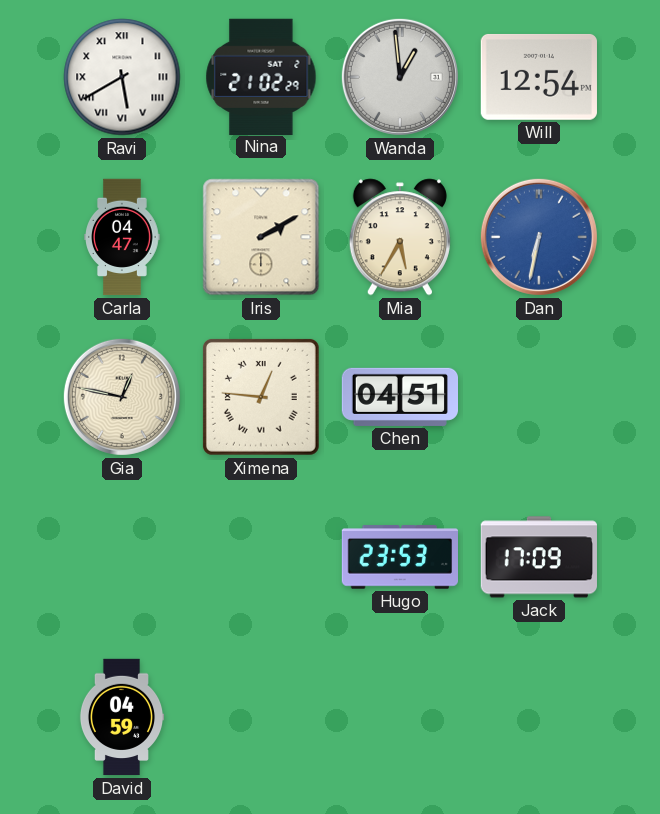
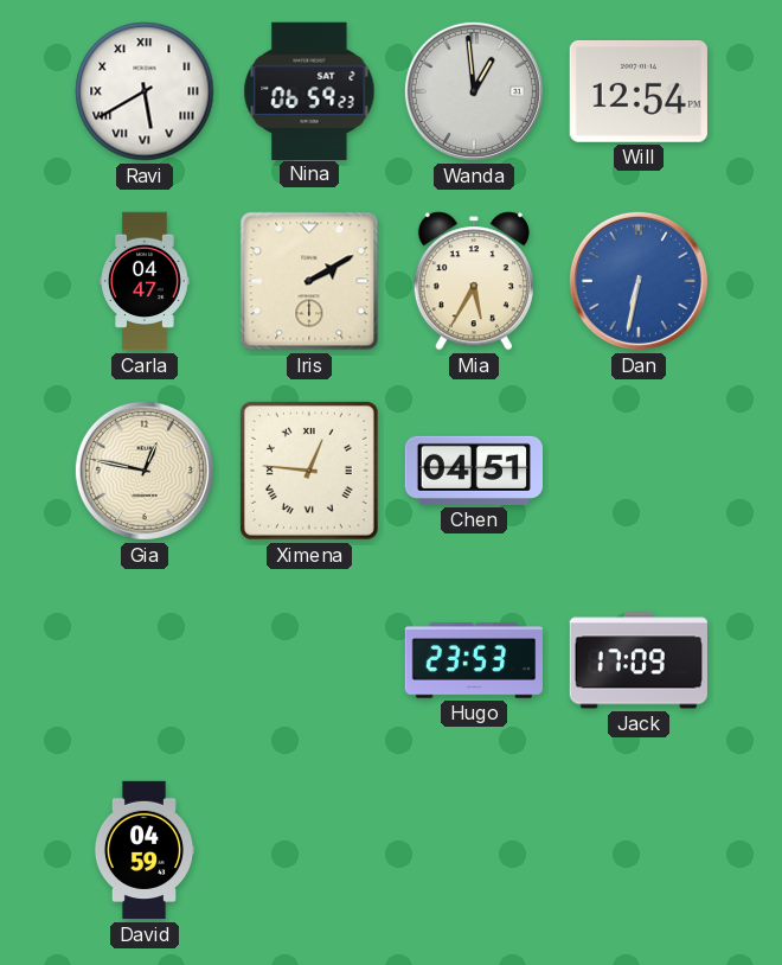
Nina: 21:02 -> 06:59
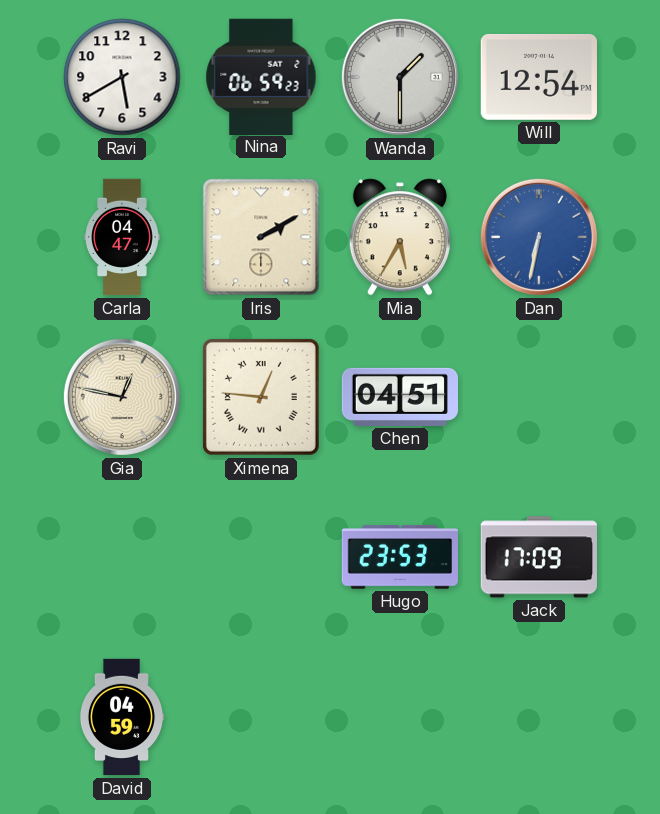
Ravi numerals: Roman -> Arabic
Wanda: 12:59 -> 1:30
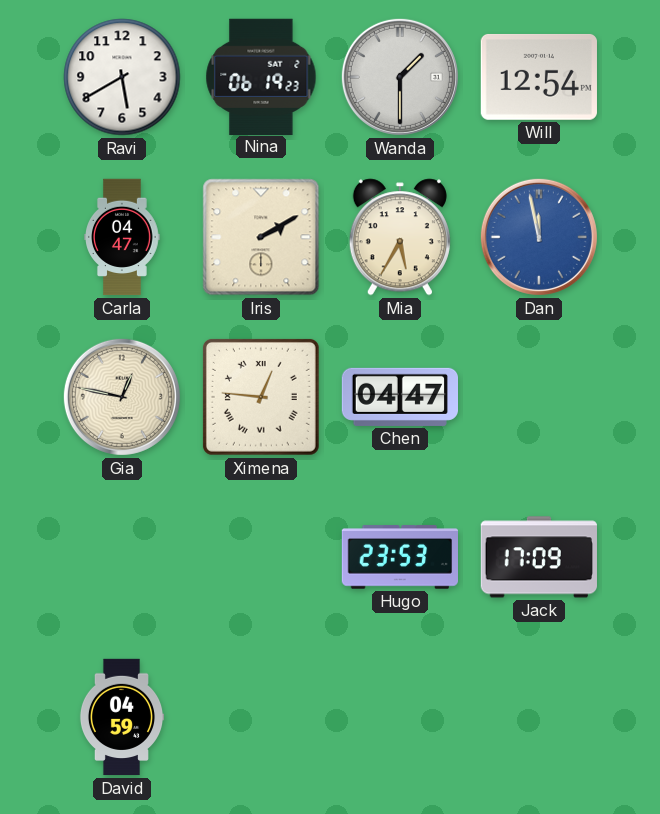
Nina: 06:59 -> 06:19
Dan: 6:32 -> 11:58
Chen: 04:51 -> 04:47
